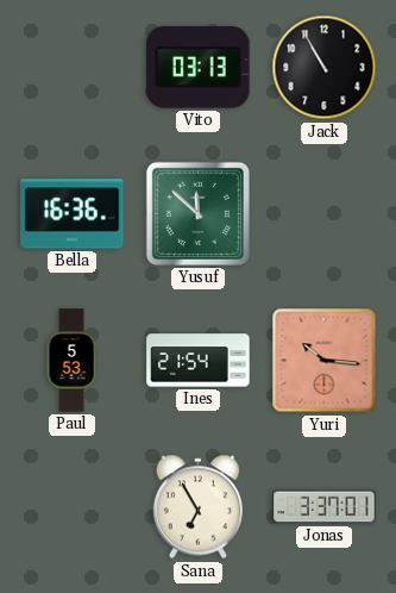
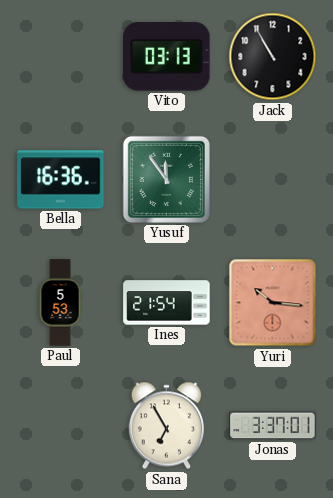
Yusuf: 11:52 -> 11:54
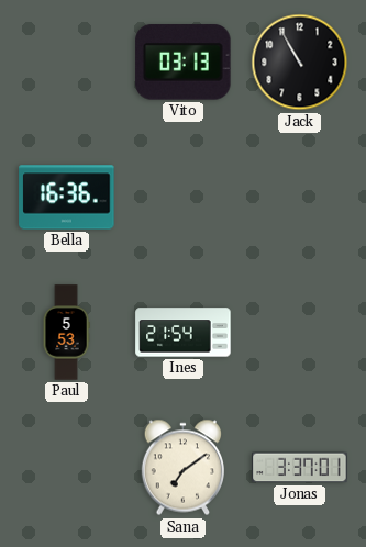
Yusuf: 11:54 -> none
Yuri: 10:16 -> none
Sana: 6:55 -> 7:09
